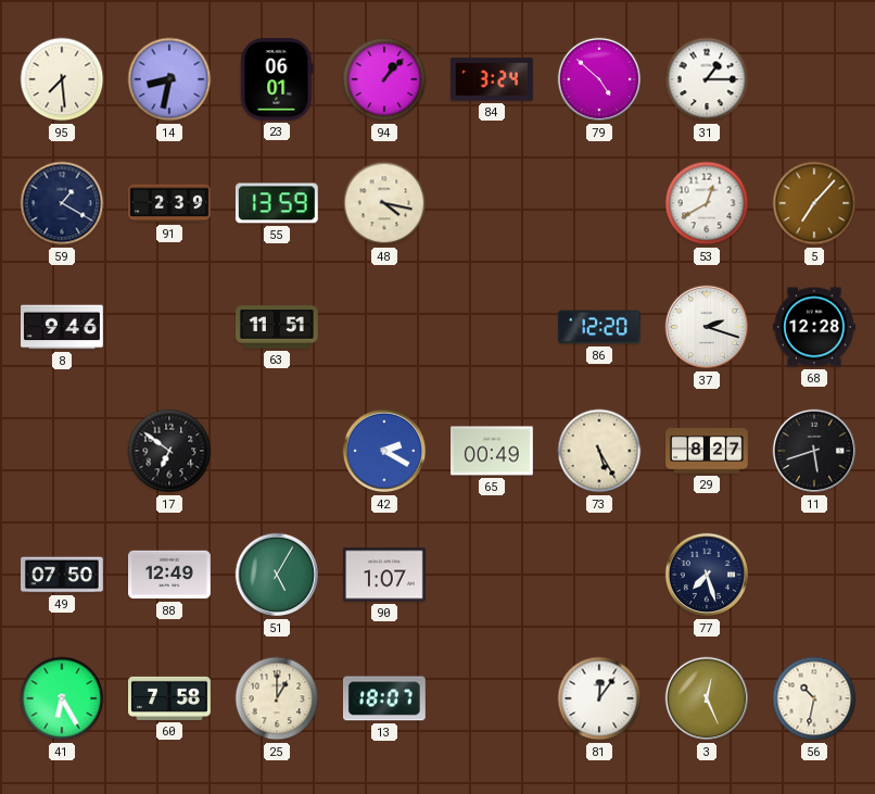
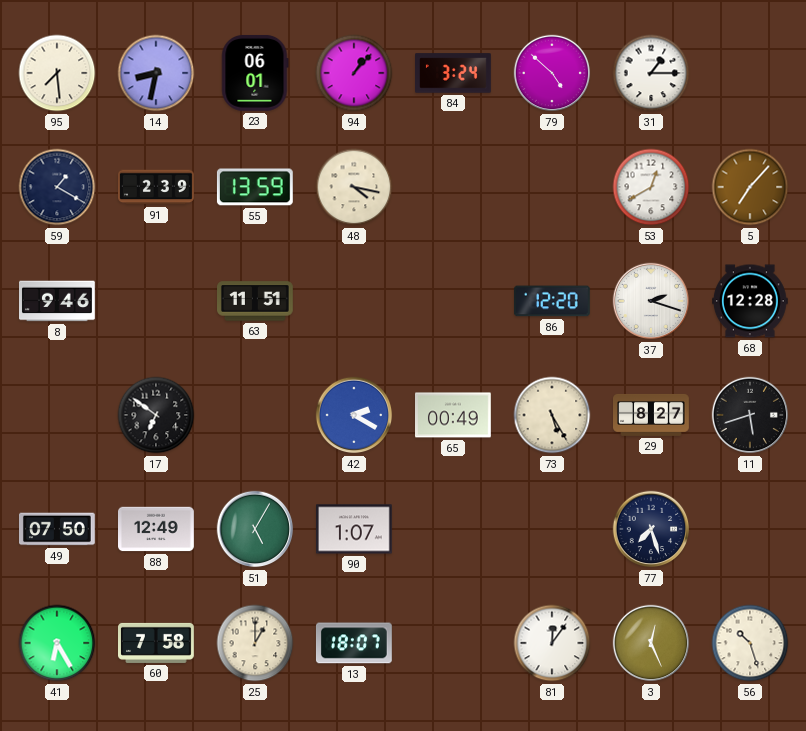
56: 10:32 -> 10:27
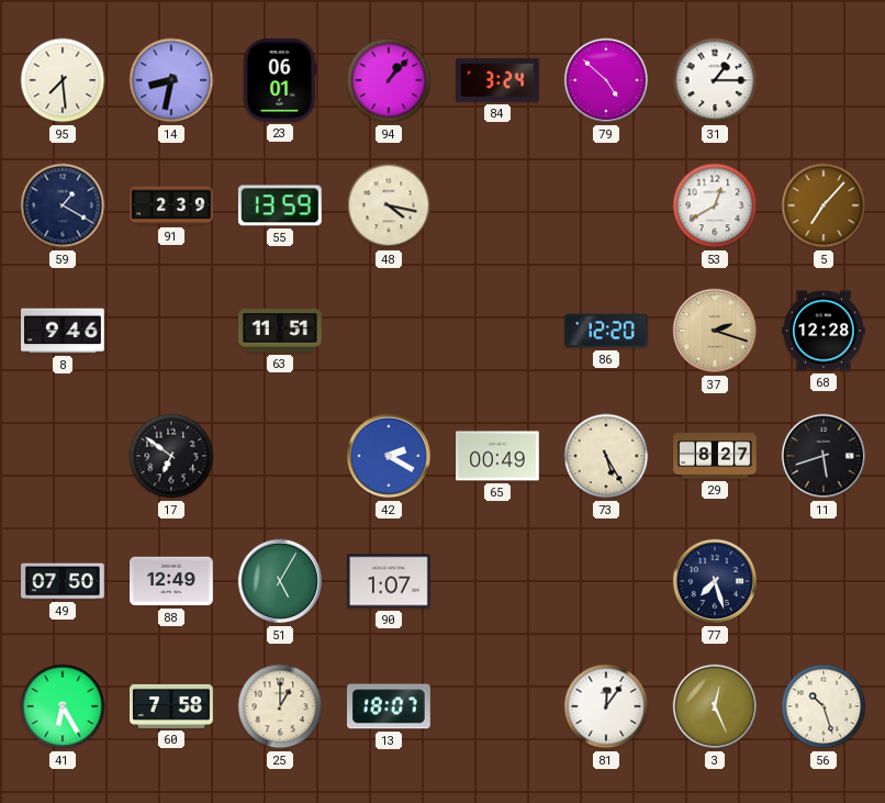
37 dial: white -> champagne
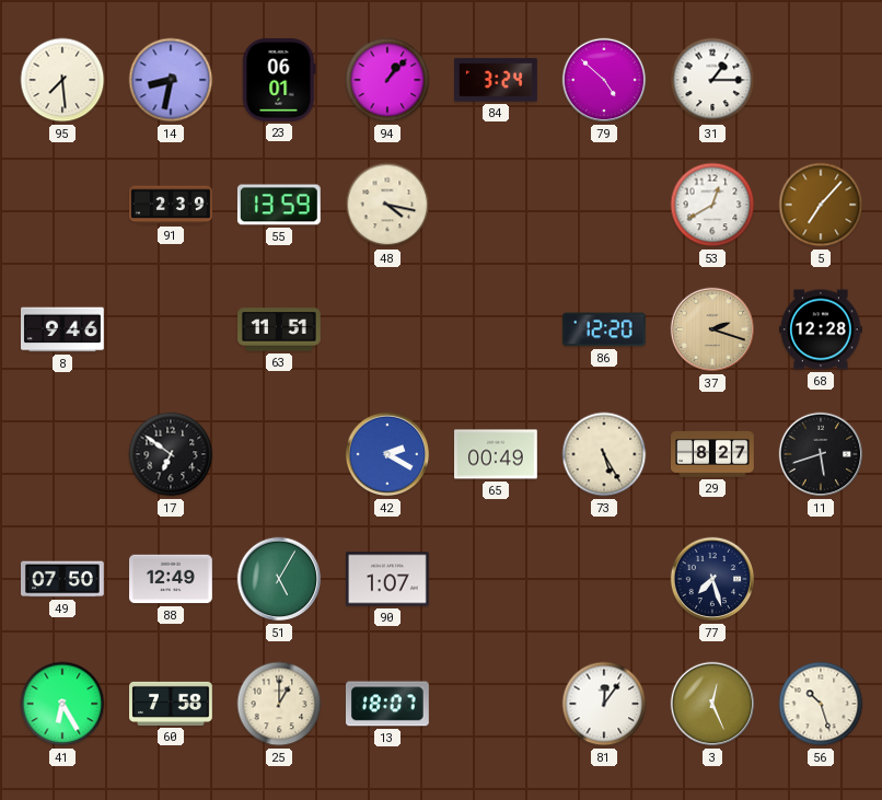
59: 1:20 -> none
